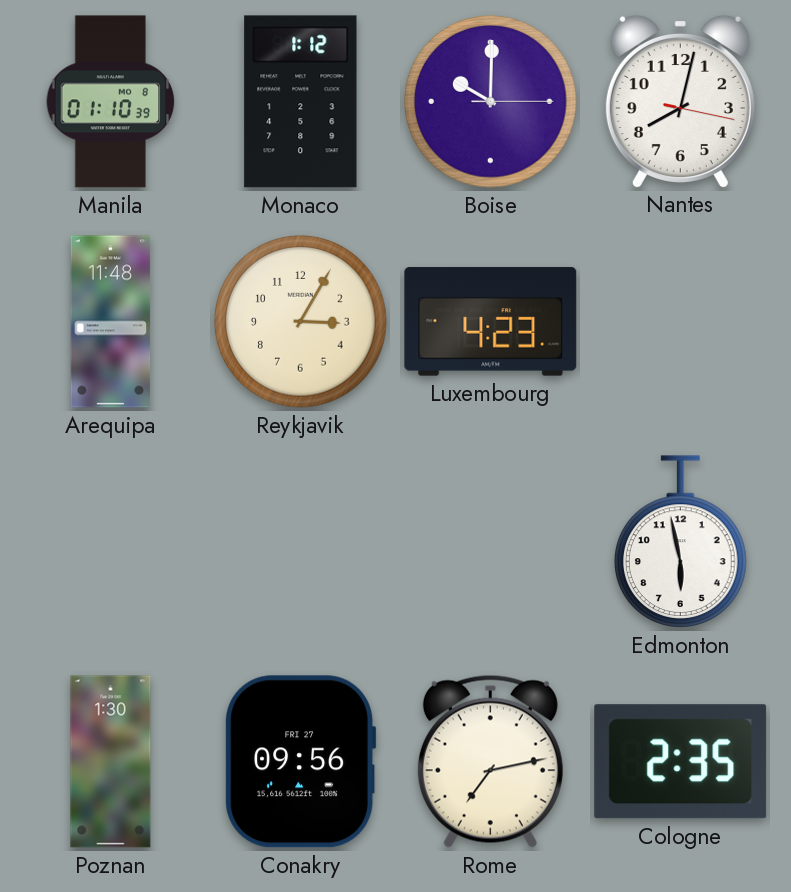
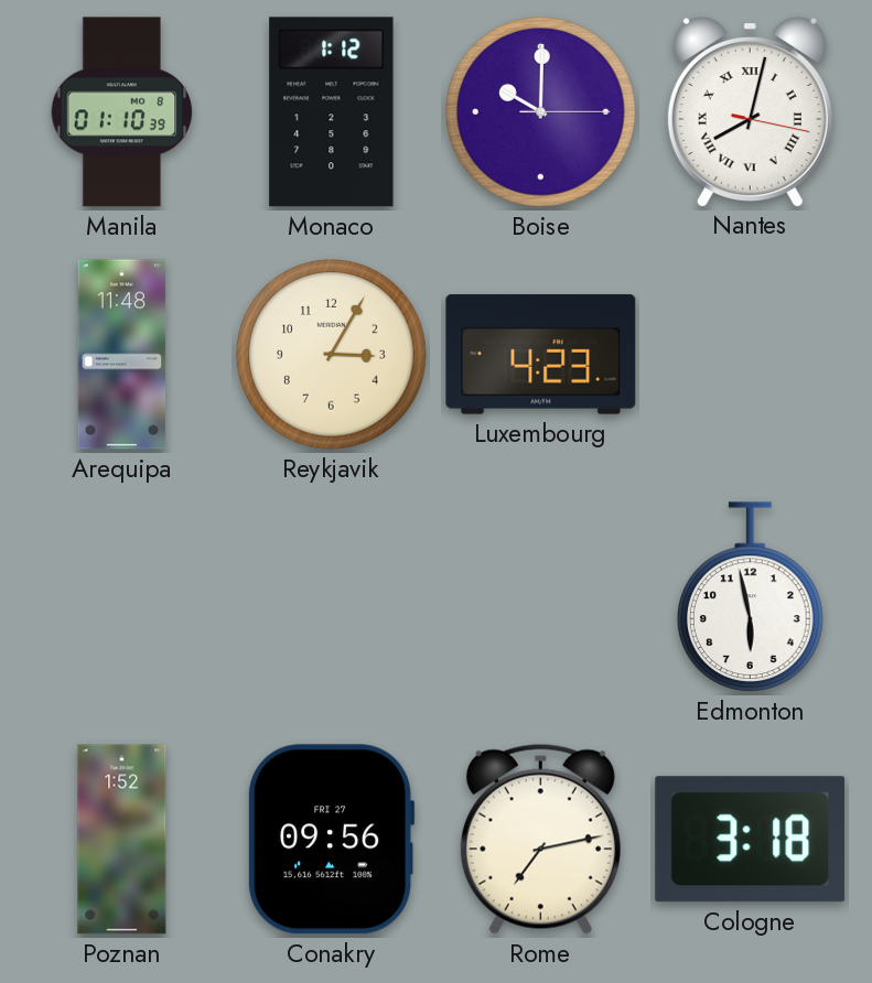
Nantes numerals: Arabic -> Roman
Poznan: 1:30 -> 1:52
Cologne: 2:35 -> 3:18
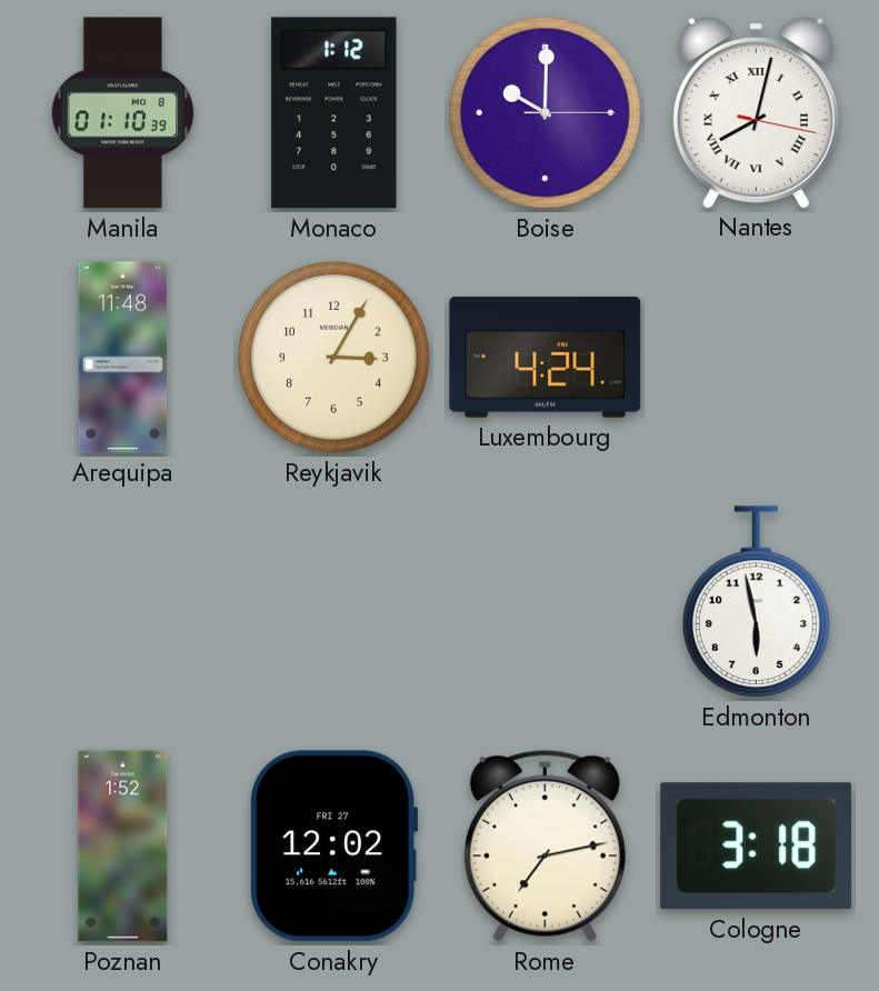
Luxembourg: 4:23 -> 4:24
Conakry: 09:56 -> 12:02
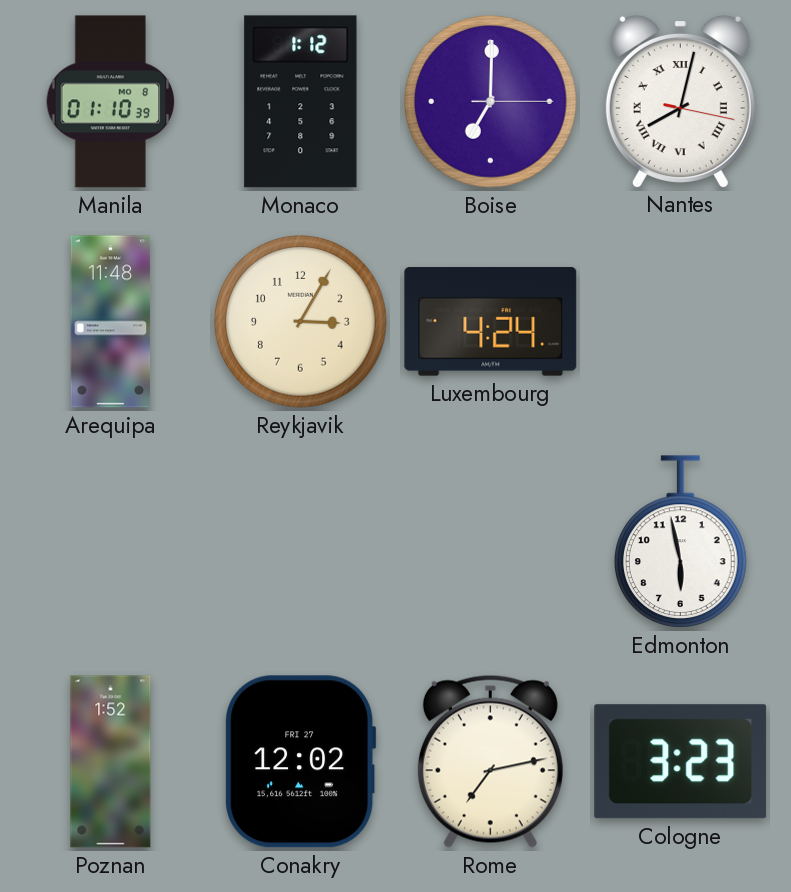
Boise: 10:00 -> 7:00
Cologne: 3:18 -> 3:23
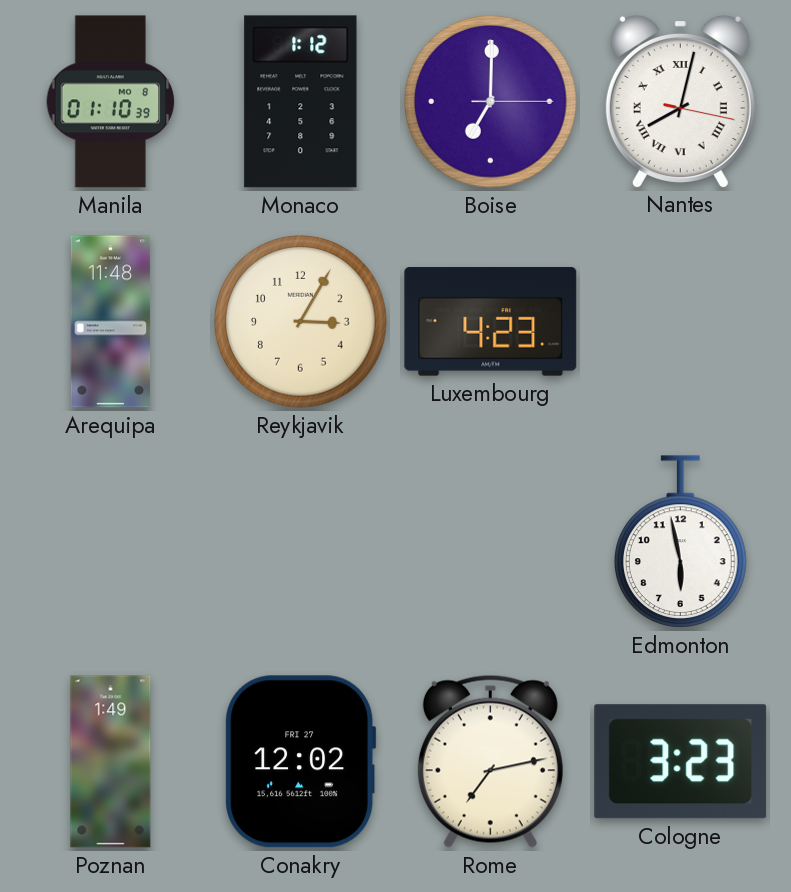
Luxembourg: 4:24 -> 4:23
Poznan: 1:52 -> 1:49
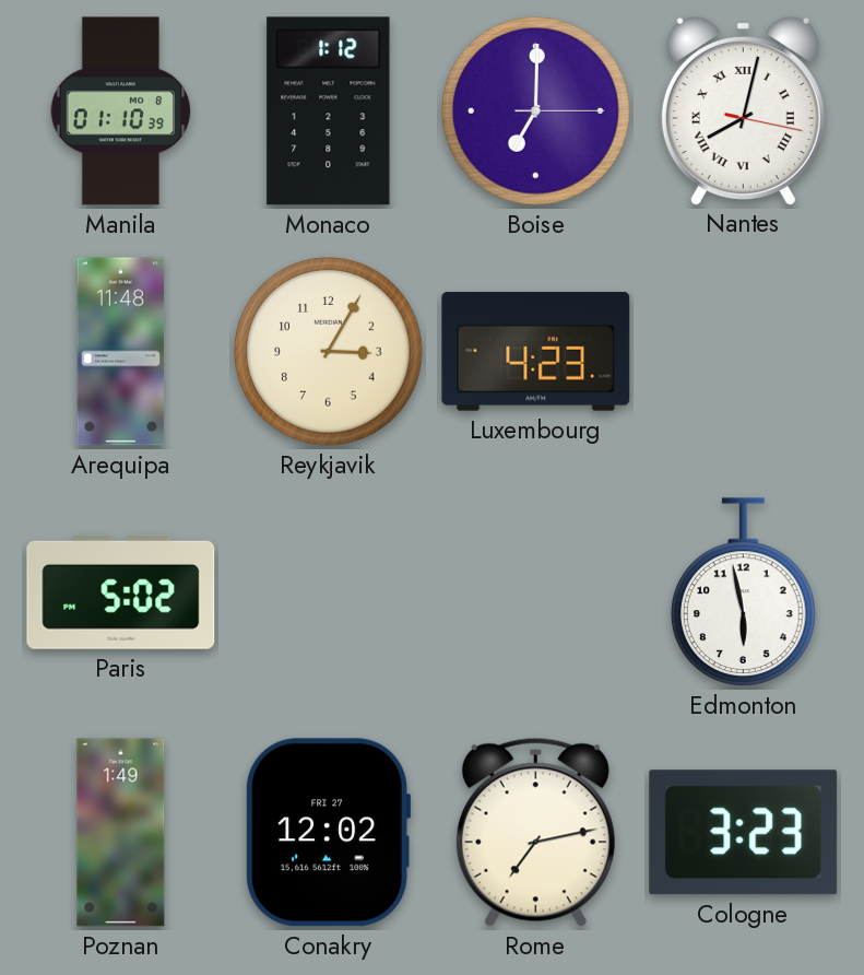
Paris: none -> 5:02
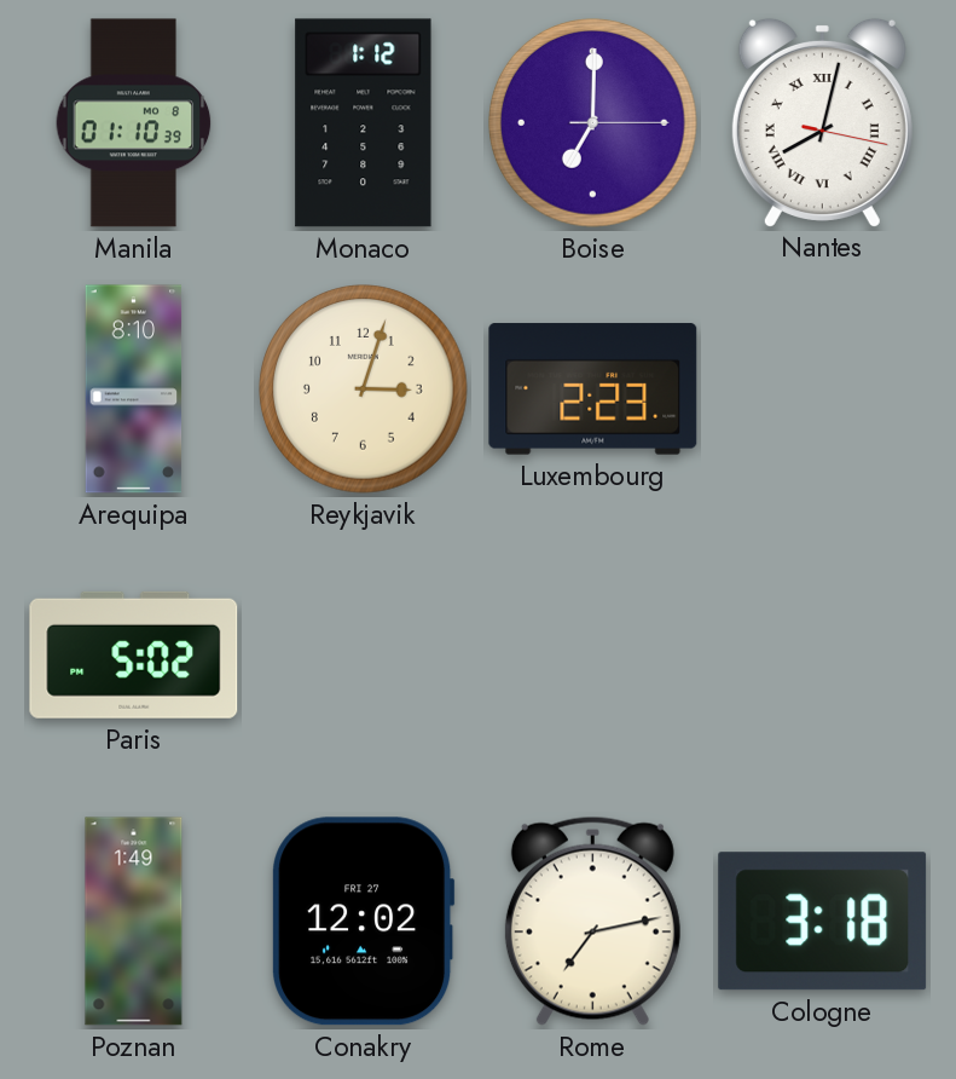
Arequipa: 11:48 -> 8:10
Reykjavik: 3:05 -> 3:03
Luxembourg: 4:23 -> 2:23
Edmonton: 5:58 -> none
Cologne: 3:23 -> 3:18
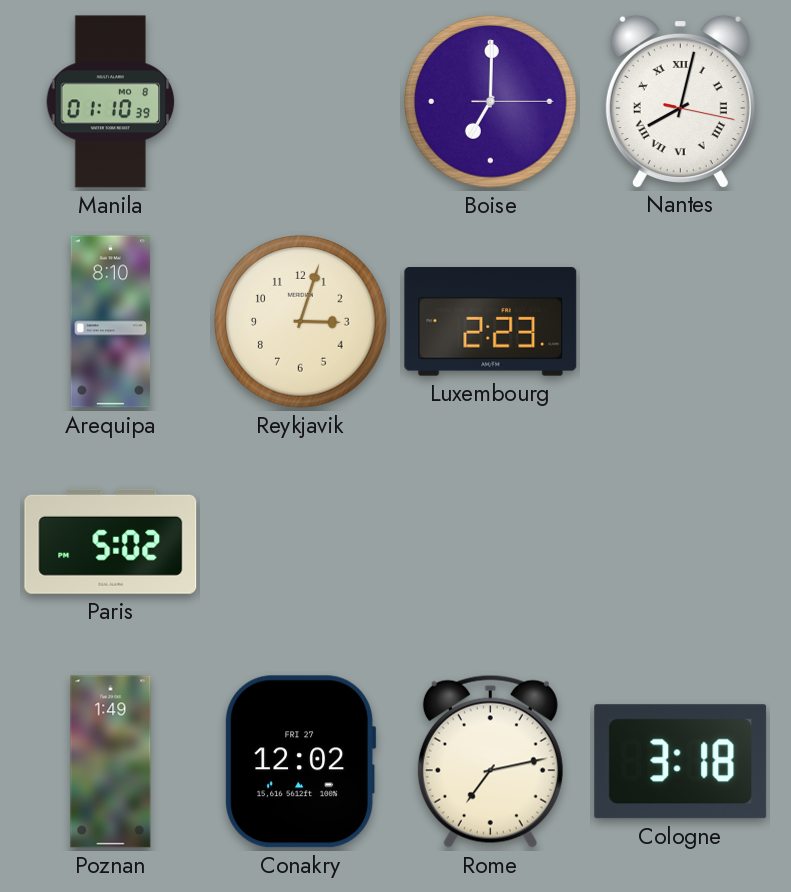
Monaco: 1:12 -> none
